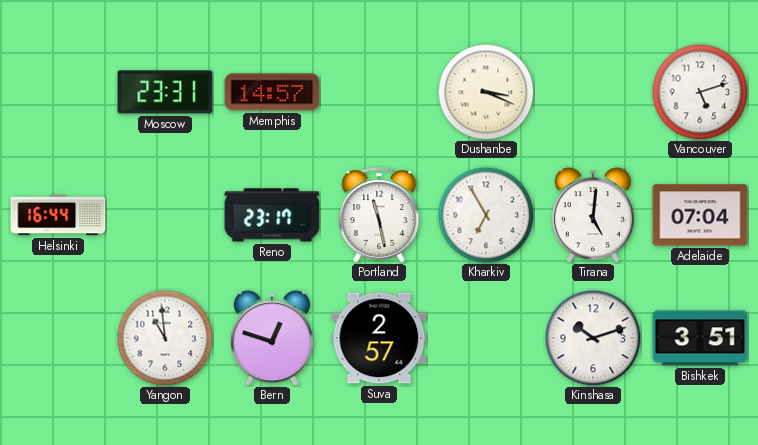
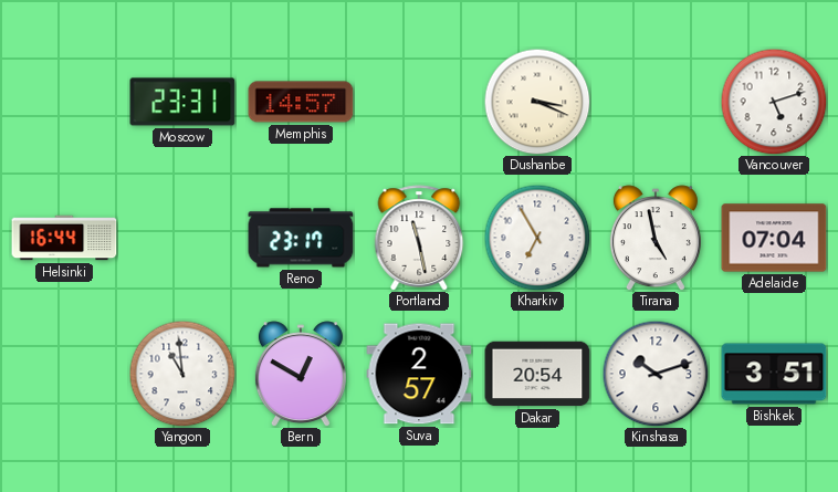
Tirana: 5:01 -> 4:58
Bern: 12:48 -> 12:50
Dakar: none -> 20:54
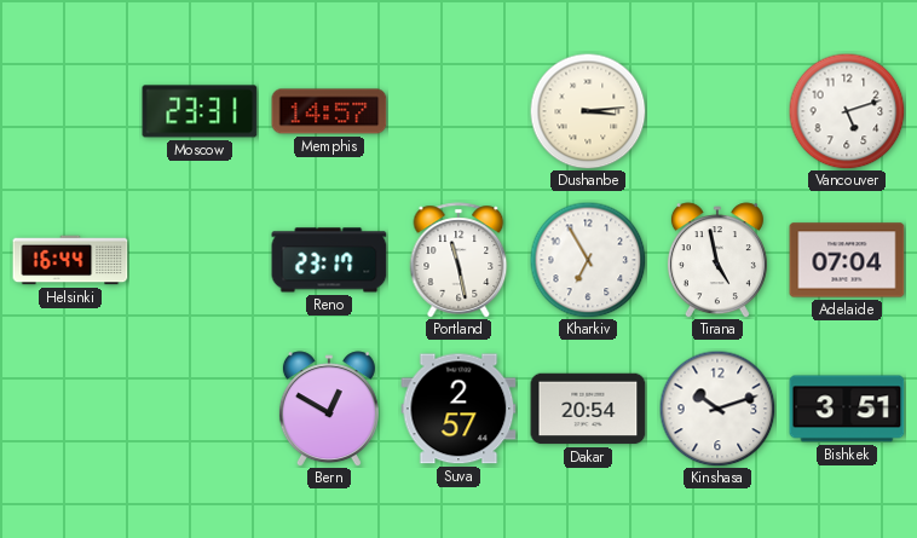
Dushanbe: 3:19 -> 3:14
Yangon: 10:59 -> none
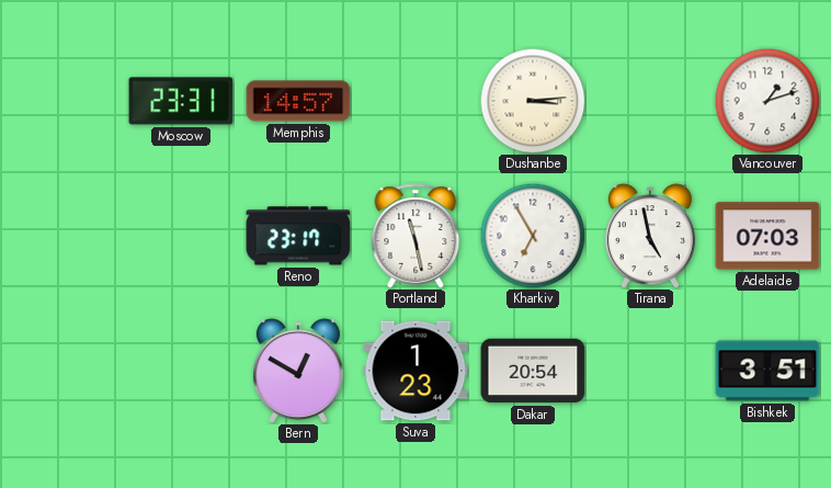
Vancouver: 5:12 -> 1:12
Helsinki: 16:44 -> none
Adelaide: 07:04 -> 07:03
Suva: 2:57 -> 1:23
Kinshasa: 10:12 -> none
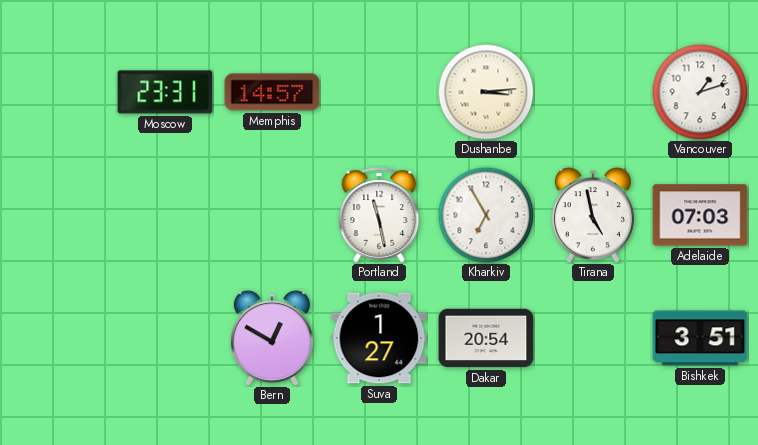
Reno: 23:17 -> none
Suva: 1:23 -> 1:27
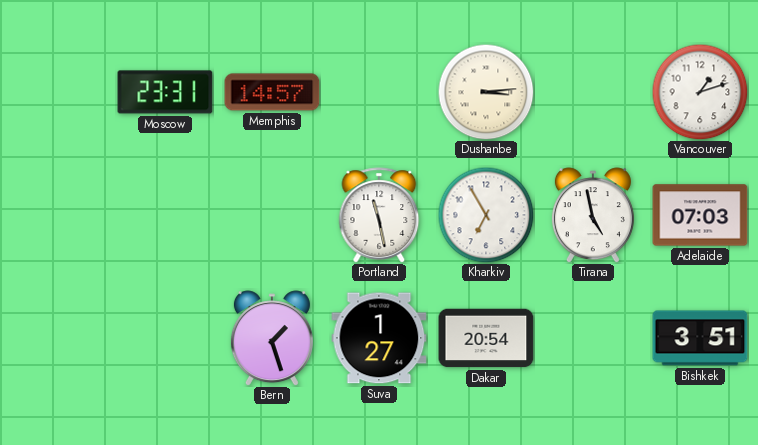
Bern: 12:50 -> 1:27
